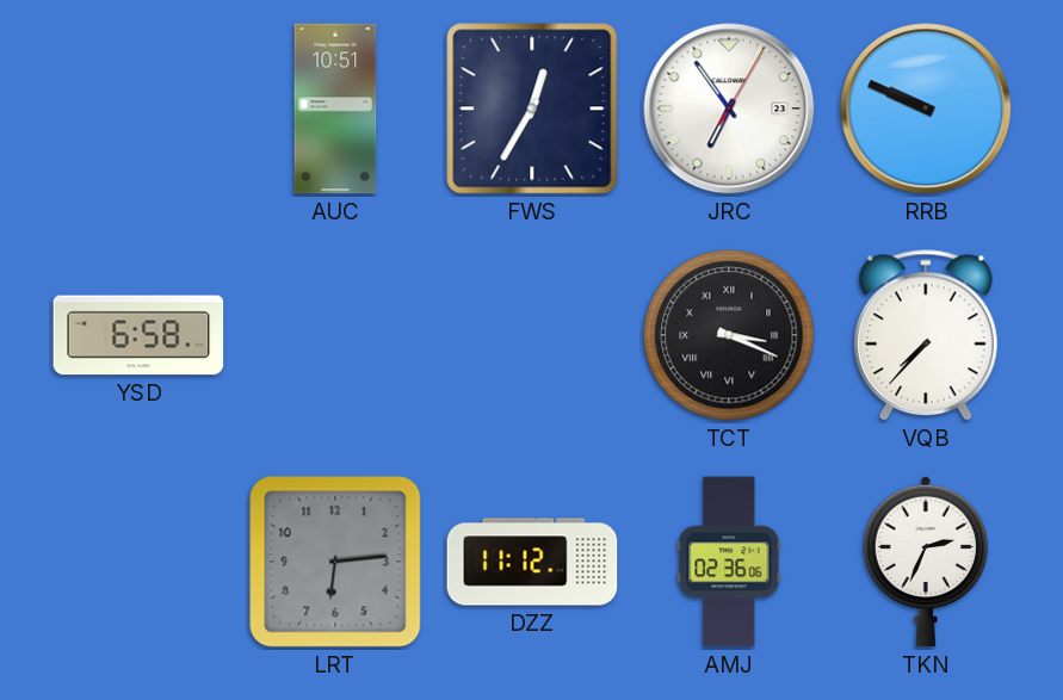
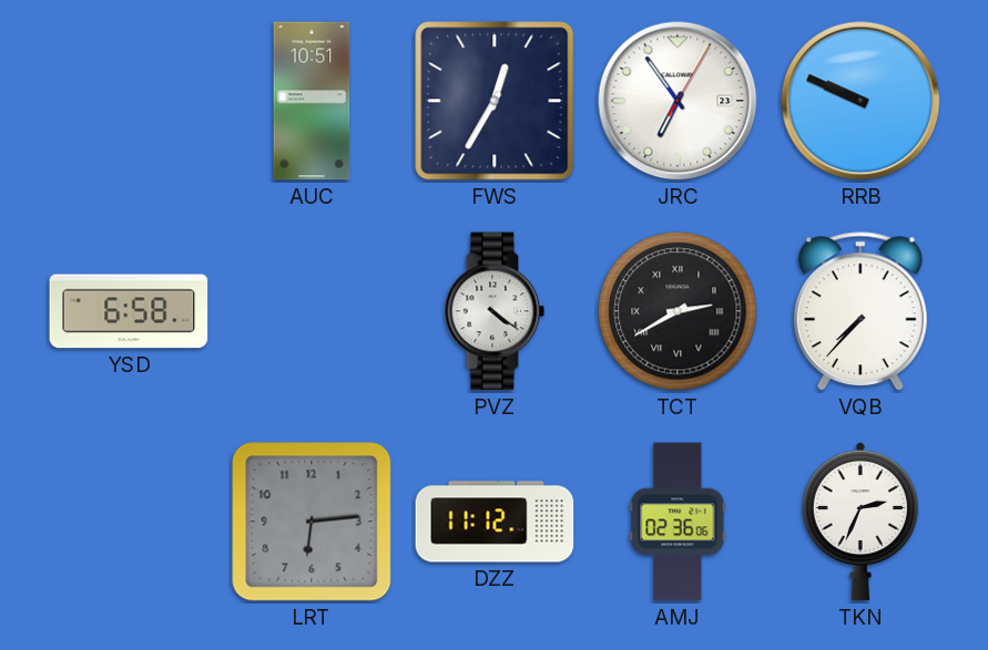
PVZ: none -> 4:21
TCT: 3:19 -> 2:40
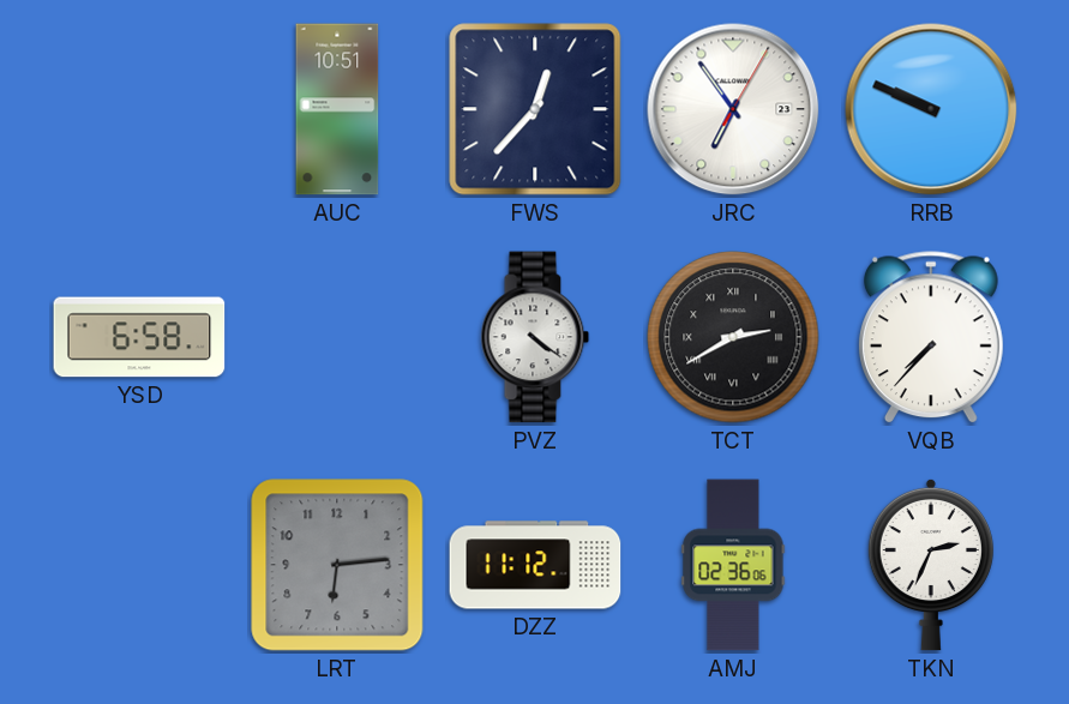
FWS: 12:35 -> 12:37
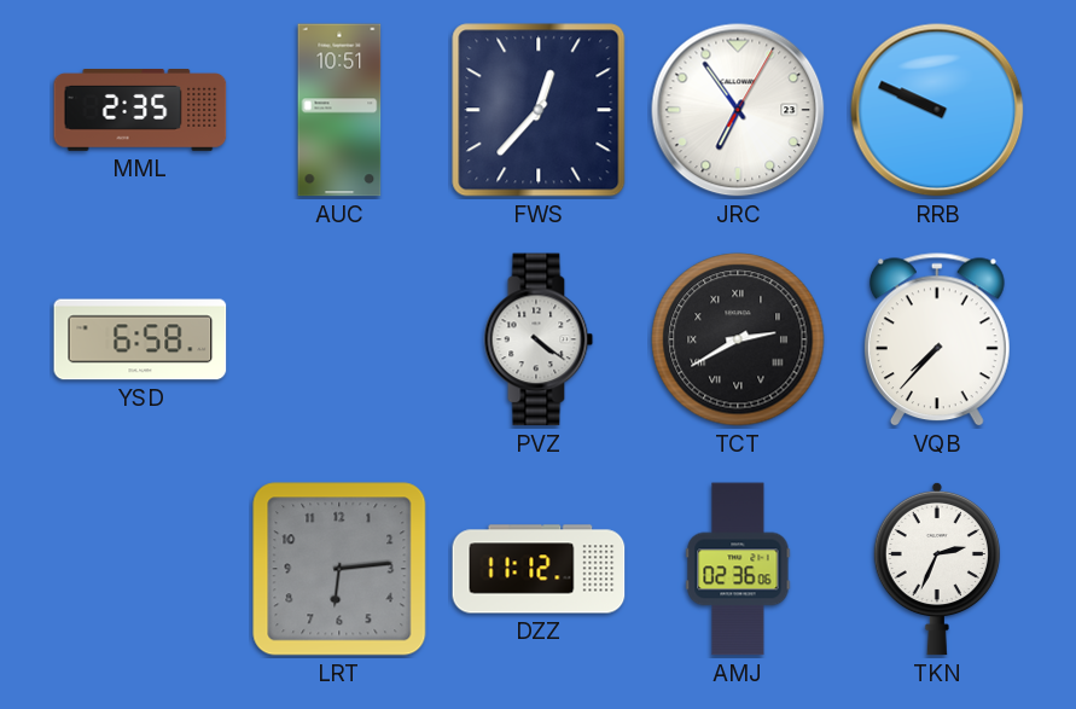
MML: none -> 2:35
